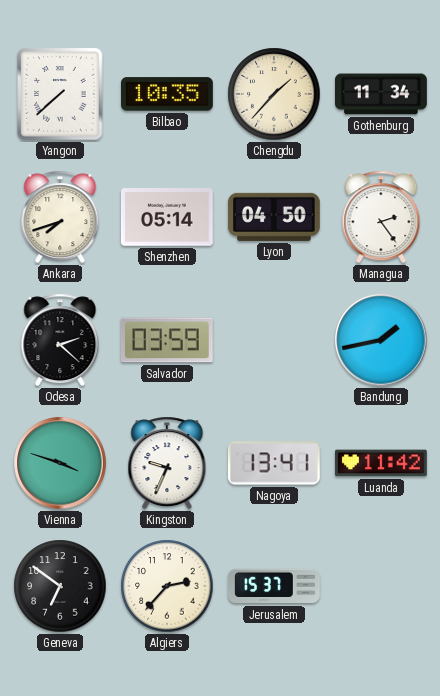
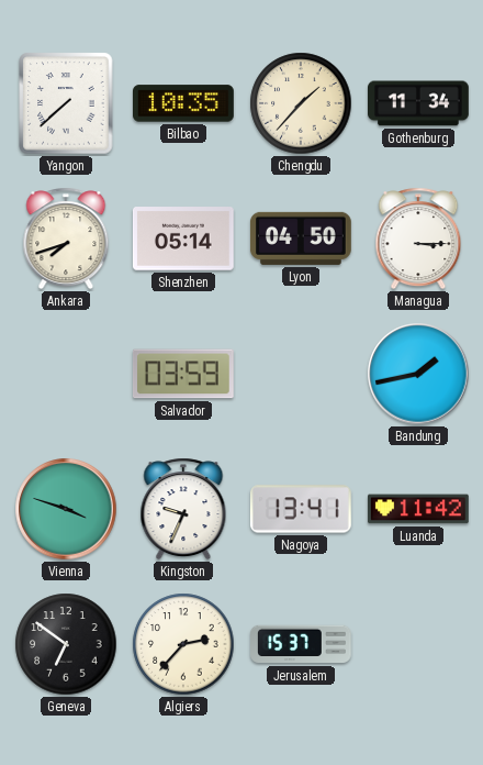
Managua: 2:24 -> 3:15
Odesa: 2:22 -> none
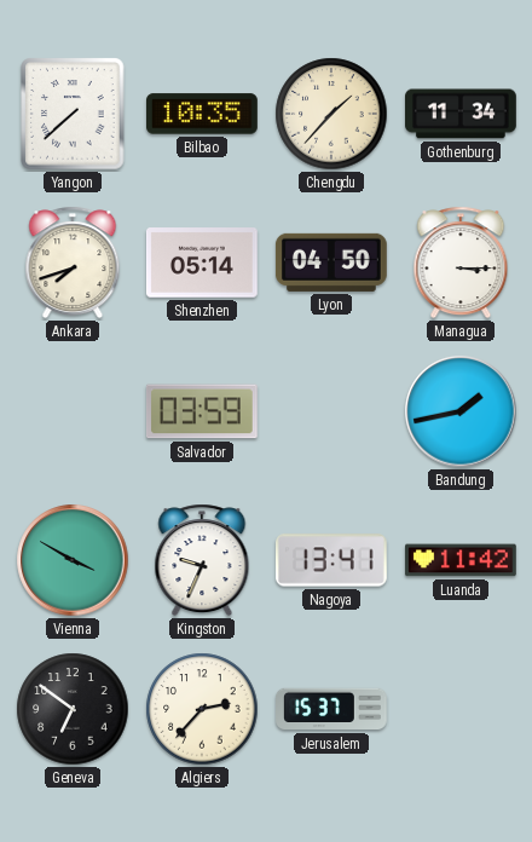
Vienna: 3:48 -> 3:50
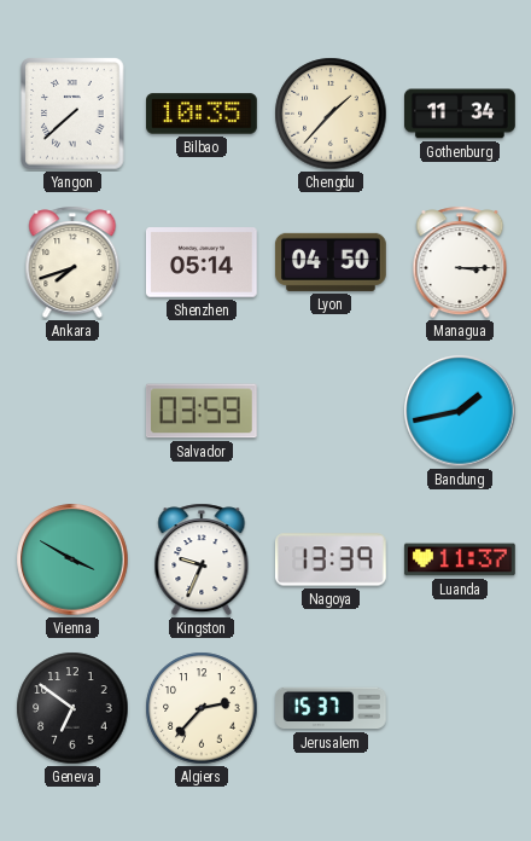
Nagoya: 13:41 -> 13:39
Luanda: 11:42 -> 11:37
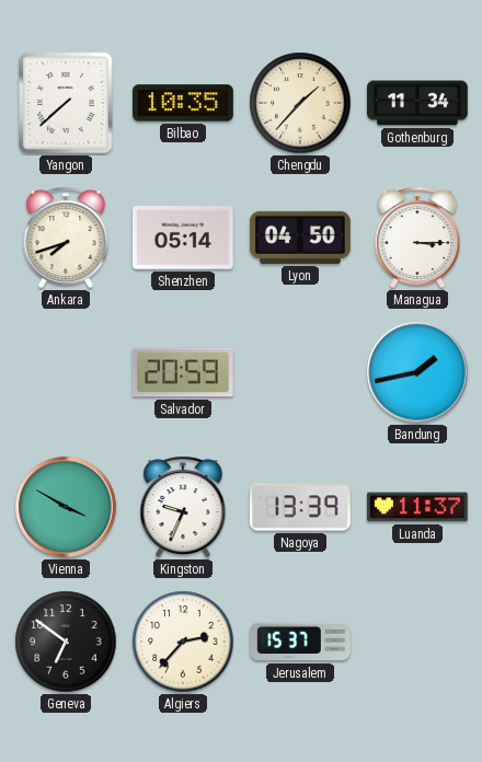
Salvador: 03:59 -> 20:59
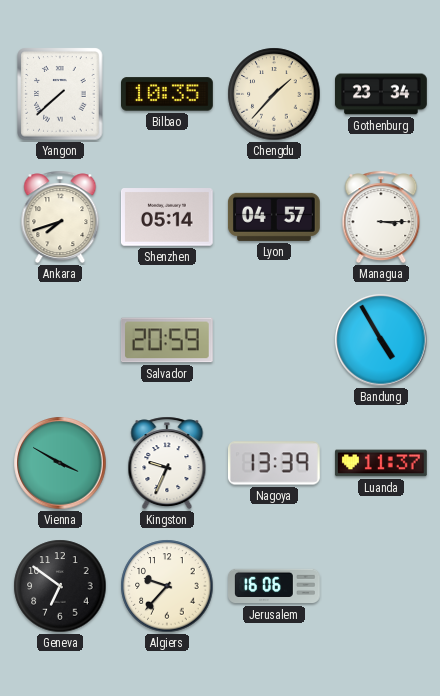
Gothenburg: 11:34 -> 23:34
Lyon: 04:50 -> 04:57
Bandung: 1:43 -> 4:55
Algiers: 2:37 -> 9:37
Jerusalem: 15:37 -> 16:06
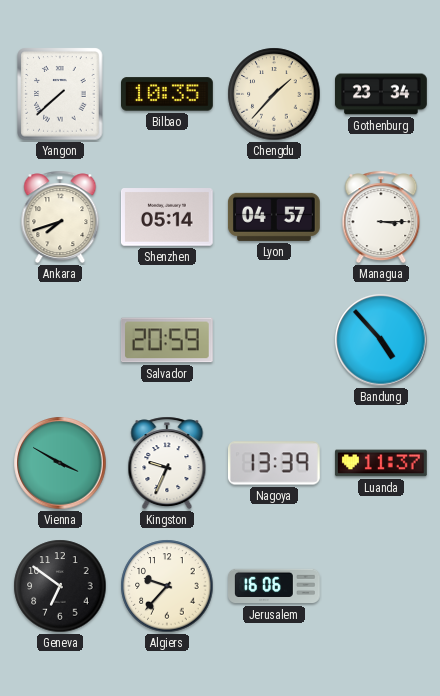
Bandung: 4:55 -> 4:53
